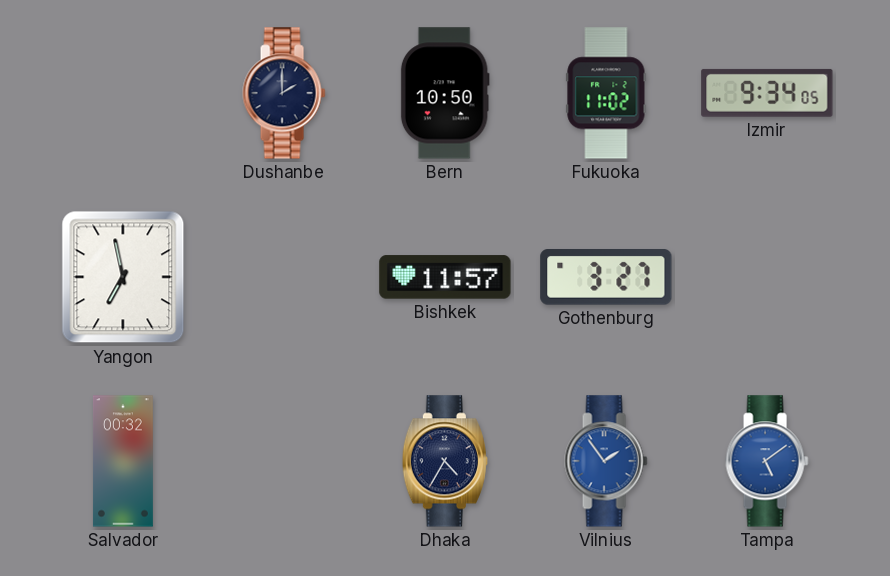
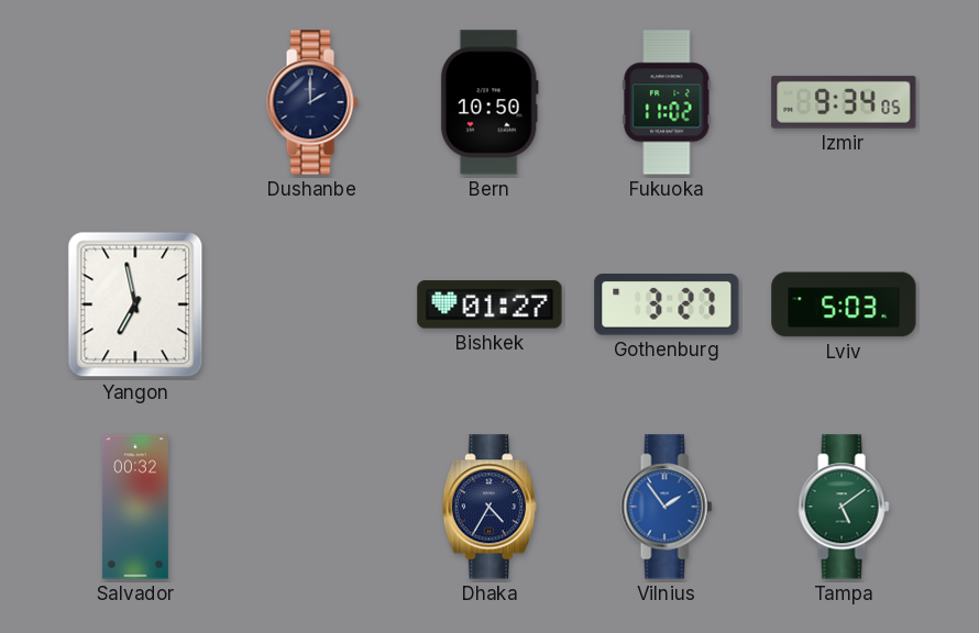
Bishkek: 11:57 -> 01:27
Lviv: none -> 5:03
Tampa dial: blue -> green
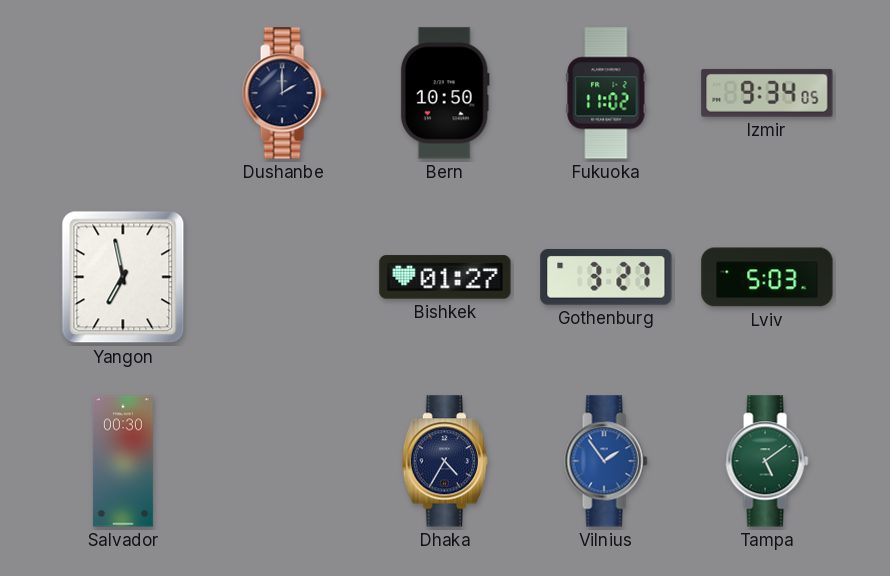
Salvador: 00:32 -> 00:30
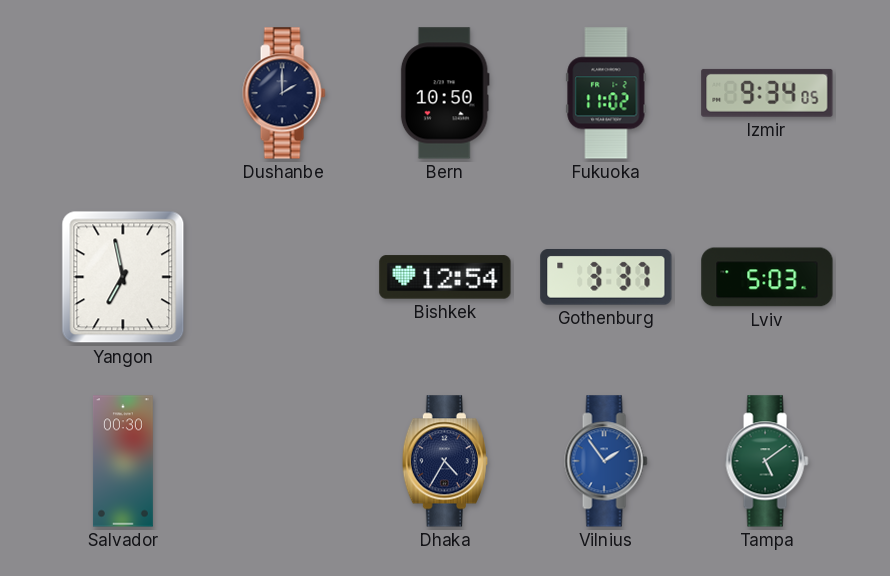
Bishkek: 01:27 -> 12:54
Gothenburg: 3:27 -> 3:37
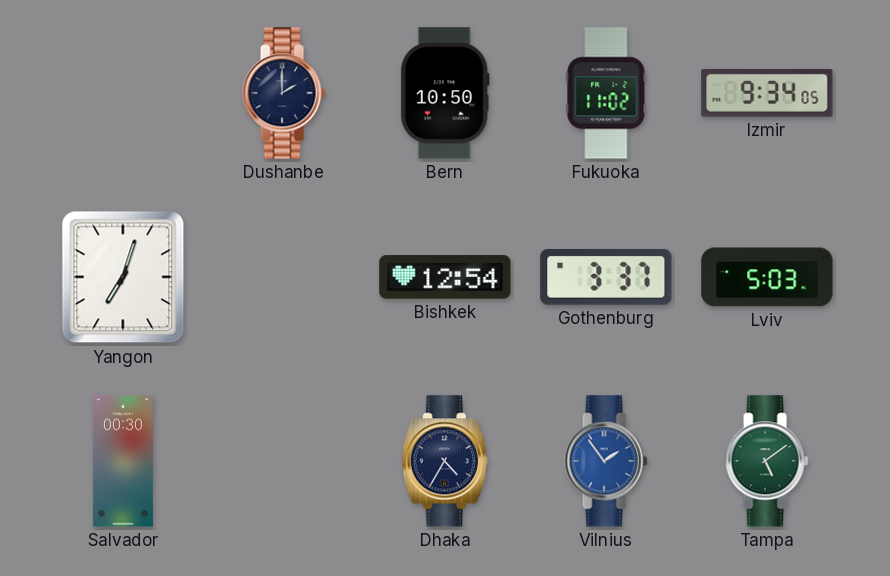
Yangon: 6:58 -> 7:03
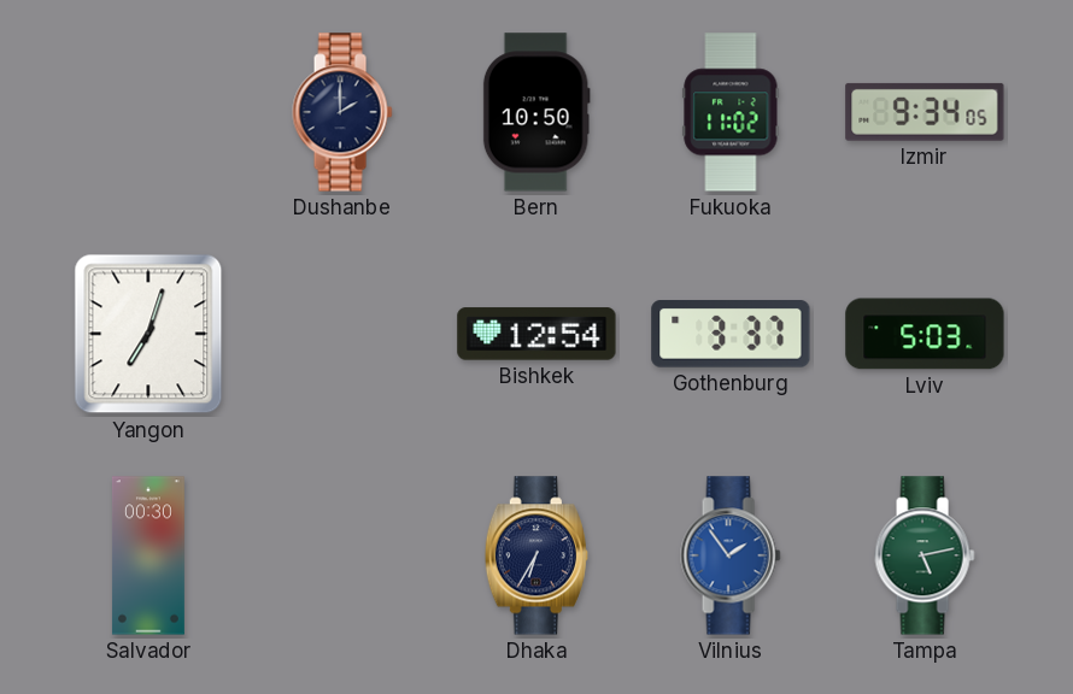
Dhaka: 4:35 -> 6:35
Tampa: 5:09 -> 5:13
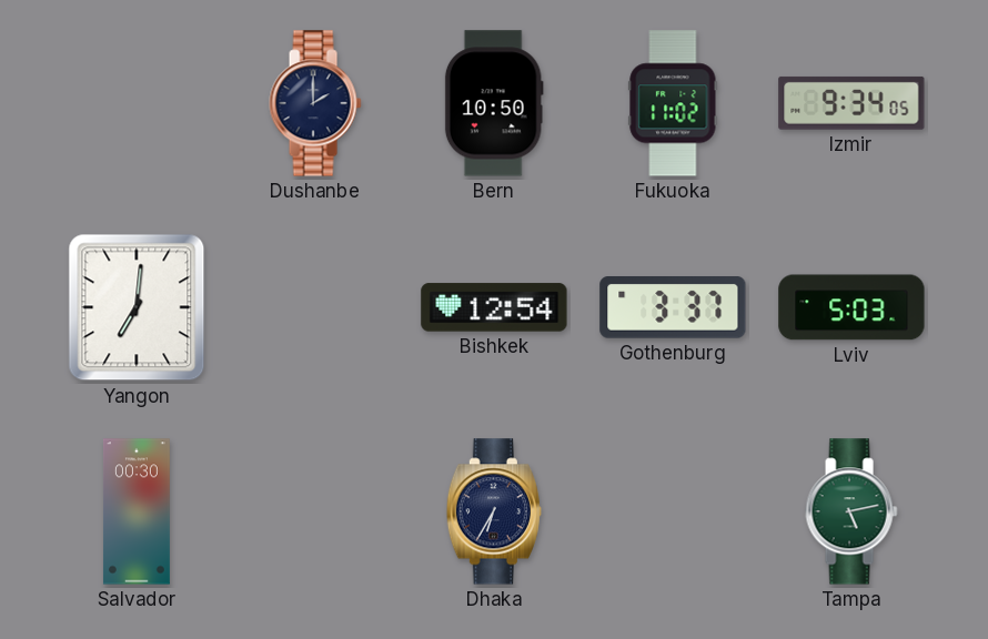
Yangon: 7:03 -> 7:01
Vilnius: 1:54 -> none
